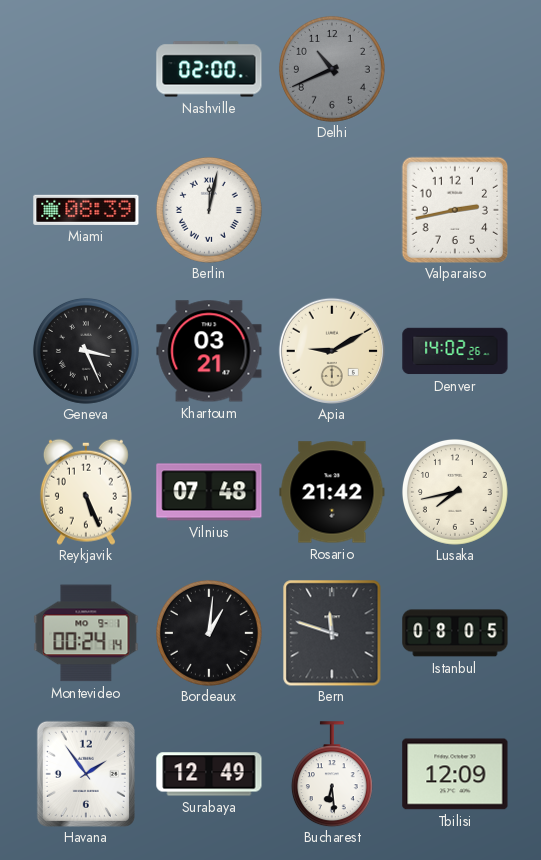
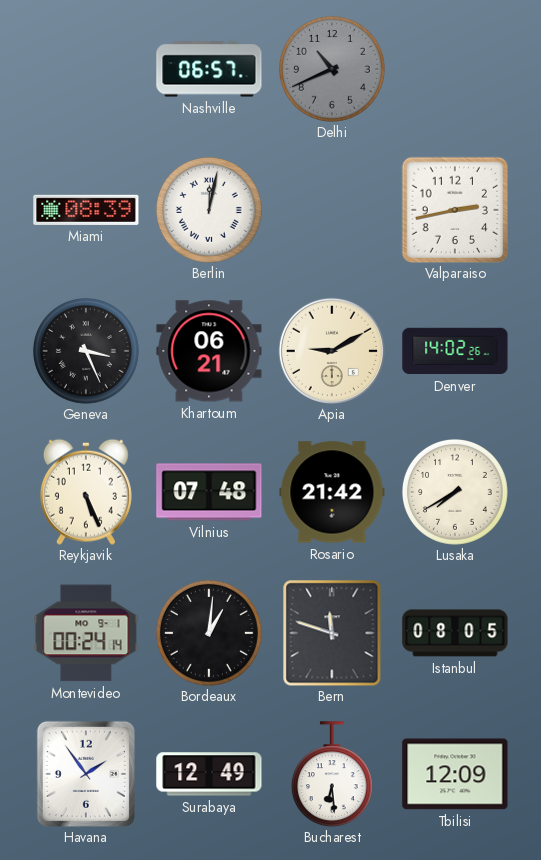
Nashville: 02:00 -> 06:57
Khartoum: 03:21 -> 06:21
Lusaka: 7:43 -> 7:40
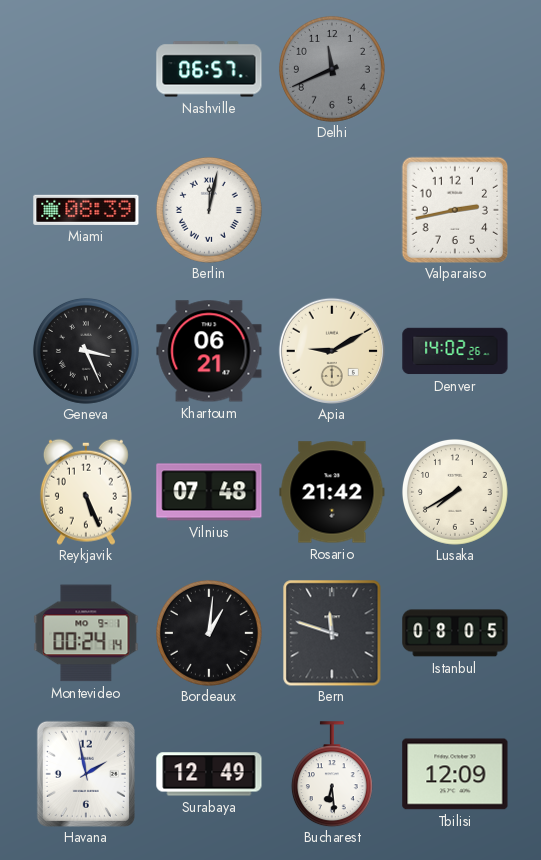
Delhi: 10:41 -> 11:41
Havana: 1:54 -> 1:58
